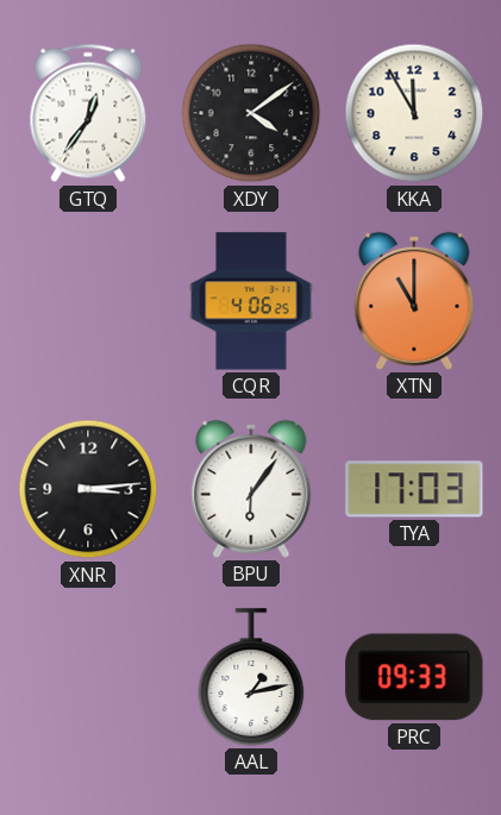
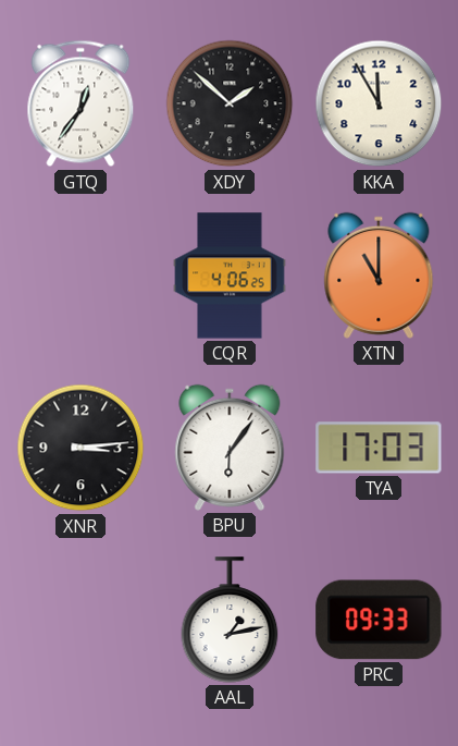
XDY: 4:09 -> 1:52
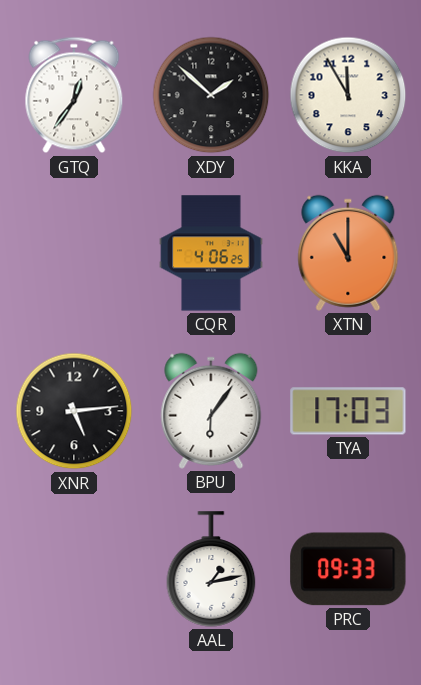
XNR: 3:14 -> 5:14
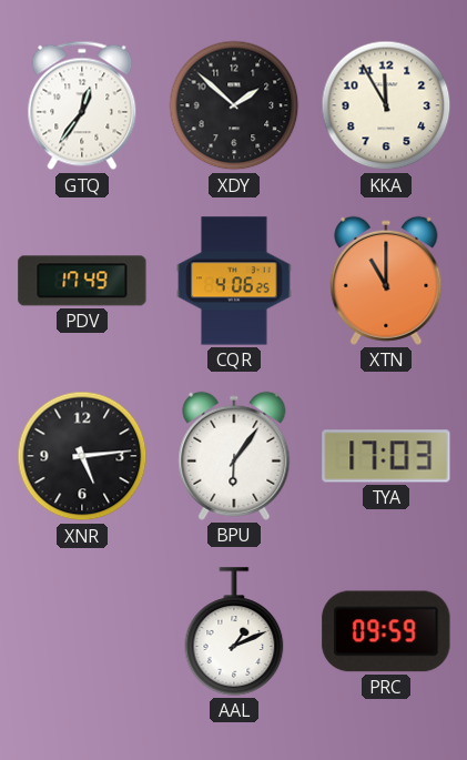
PDV: none -> 17:49
AAL: 1:13 -> 1:11
PRC: 09:33 -> 09:59
